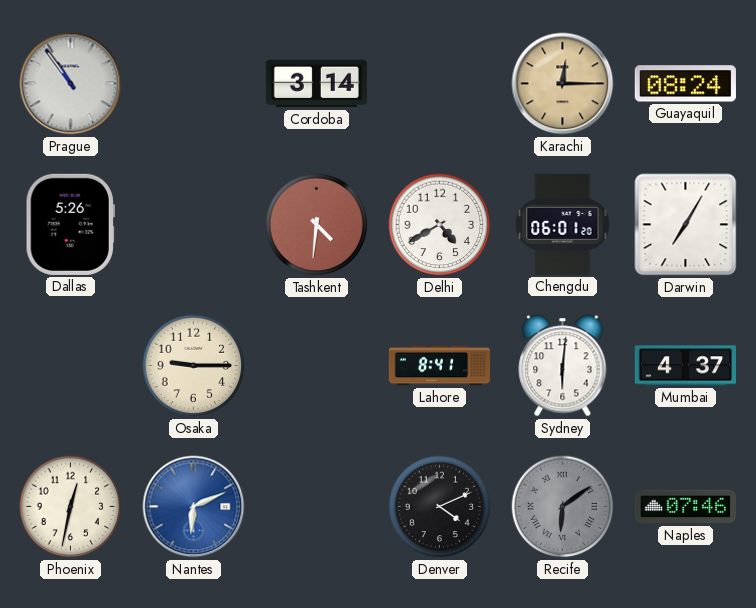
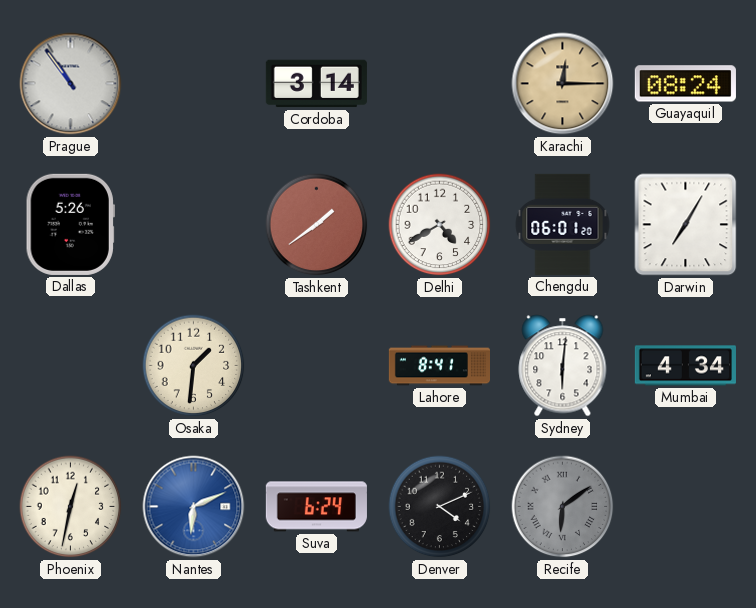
Tashkent: 4:31 -> 1:39
Osaka: 9:15 -> 1:31
Mumbai: 4:37 -> 4:34
Suva: none -> 6:24
Naples: 07:46 -> none
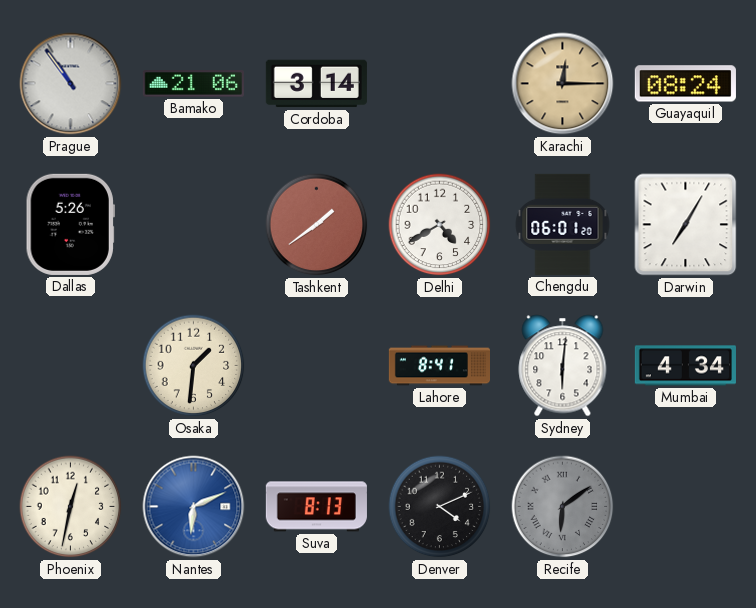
Bamako: none -> 21:06
Suva: 6:24 -> 8:13
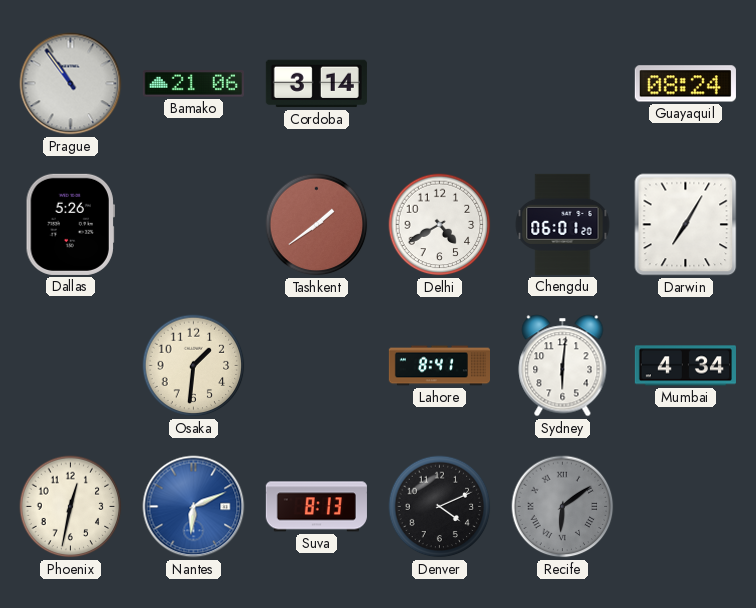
Karachi: 12:15 -> none
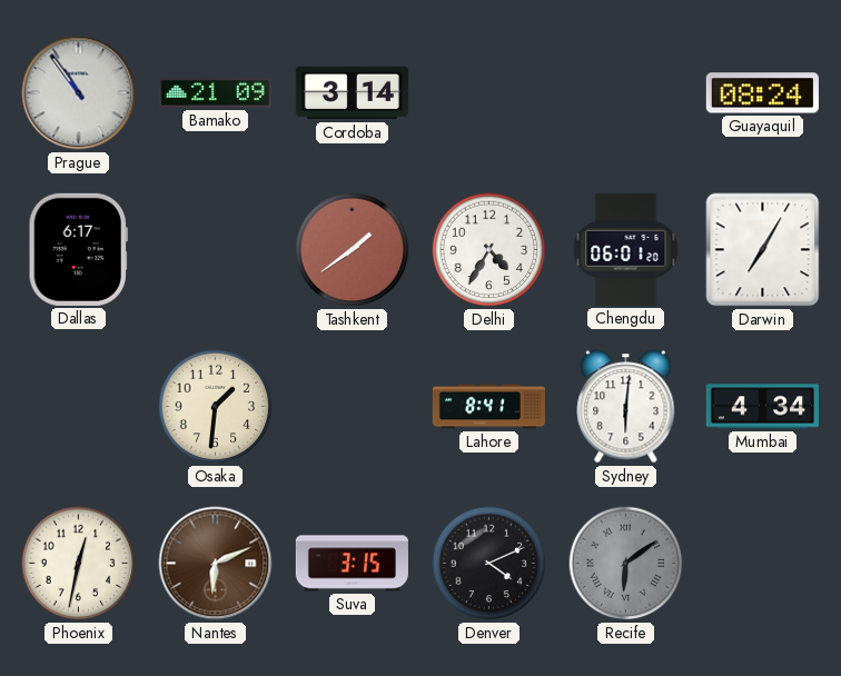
Bamako: 21:06 -> 21:09
Dallas: 5:26 -> 6:17
Delhi: 4:40 -> 4:35
Nantes dial: blue -> brown
Suva: 8:13 -> 3:15
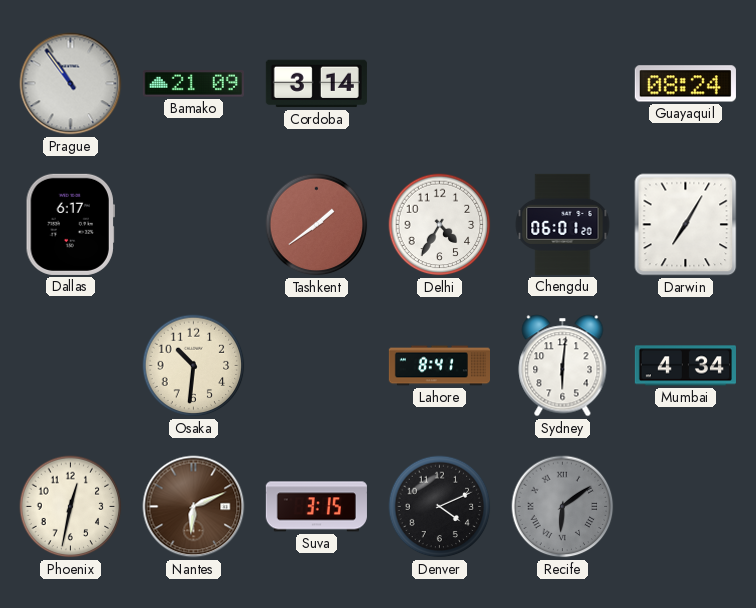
Osaka: 1:31 -> 10:31
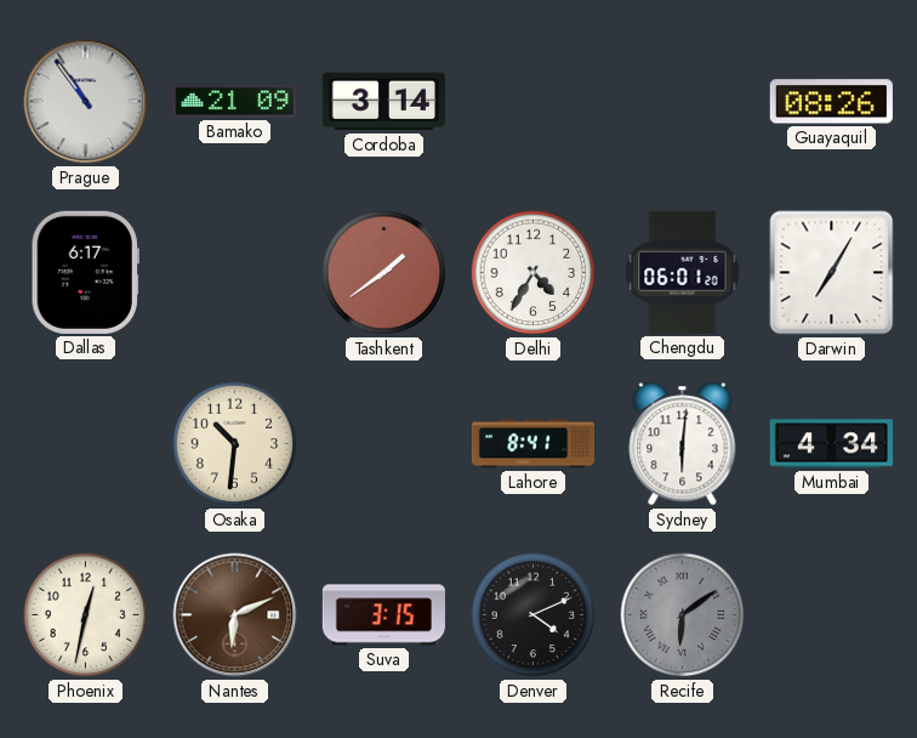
Guayaquil: 08:24 -> 08:26
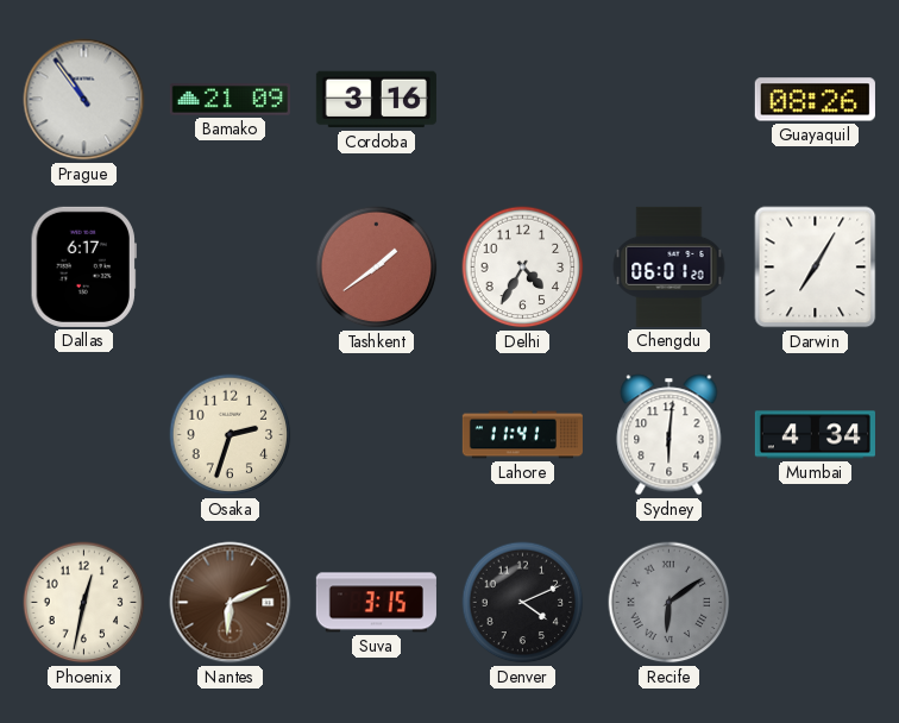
Cordoba: 3:14 -> 3:16
Osaka: 10:31 -> 2:33
Lahore: 8:41 -> 11:41
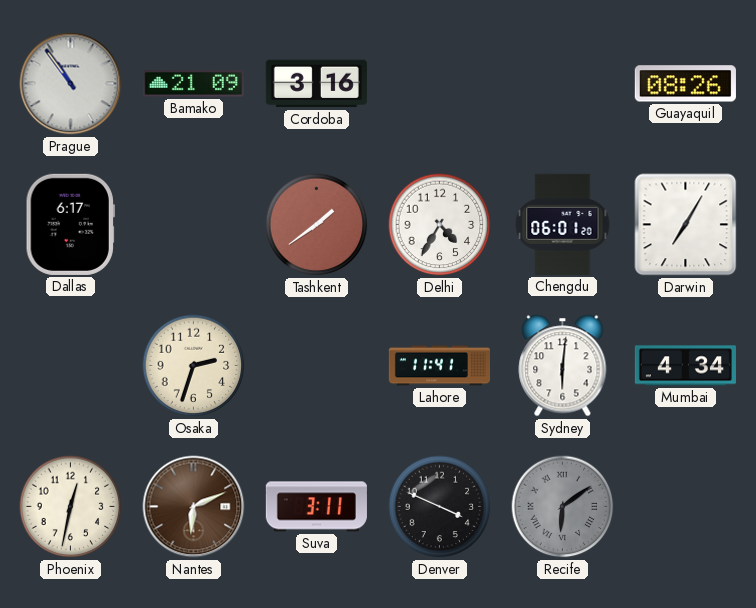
Suva: 3:15 -> 3:11
Denver: 4:11 -> 3:49
